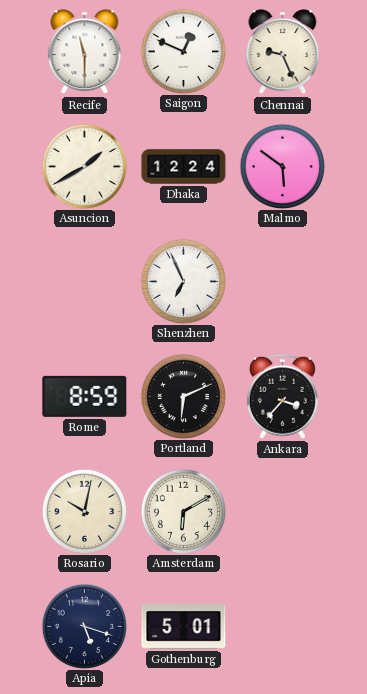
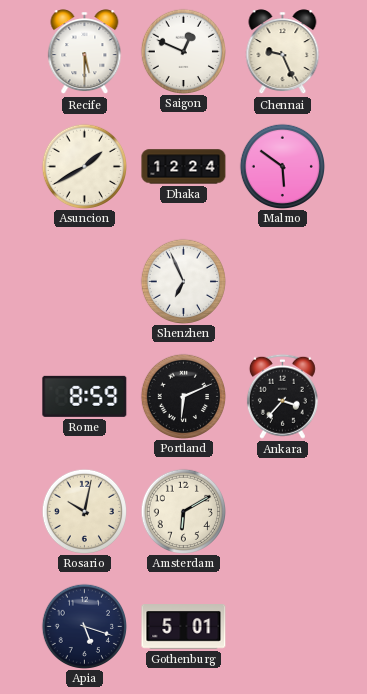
Recife: 11:30 -> 5:30
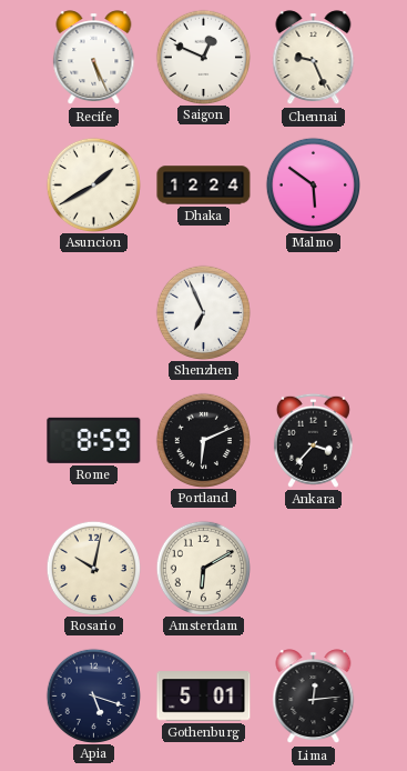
Recife: 5:30 -> 5:26
Lima: none -> 12:14
